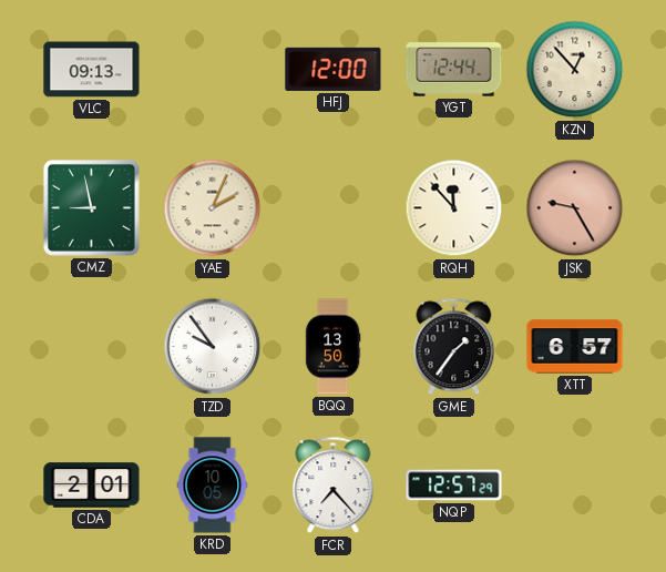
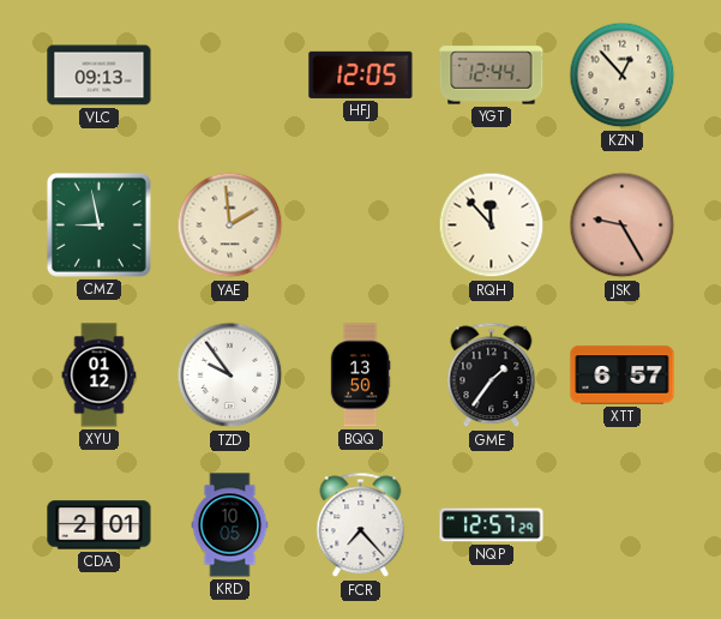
HFJ: 12:00 -> 12:05
YAE: 2:04 -> 1:59
XYU: none -> 01:12
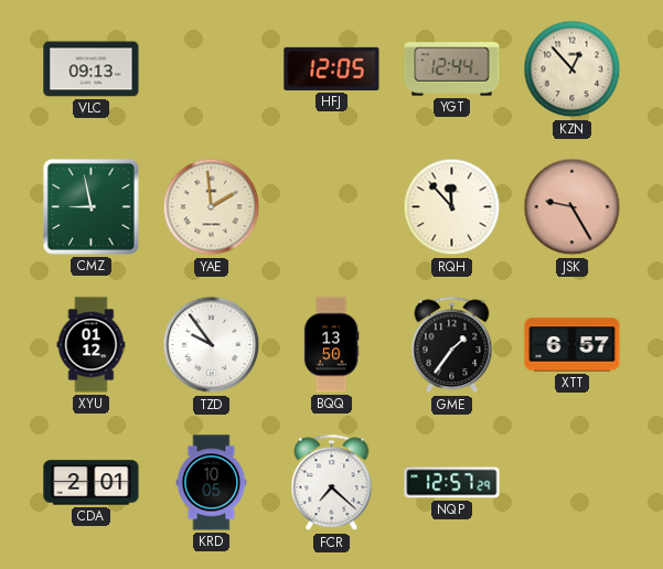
FCR: 7:23 -> 7:22
